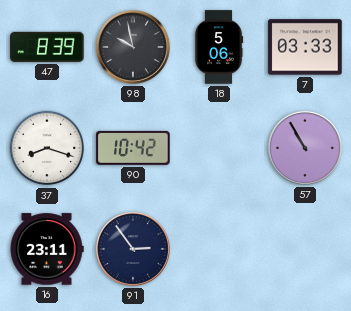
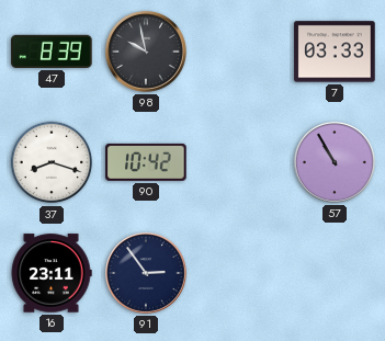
18: 5:06 -> none
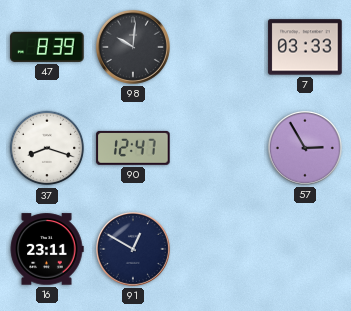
98: 9:58 -> 10:01
90: 10:42 -> 12:47
57: 10:55 -> 2:55
91: 2:54 -> 12:50
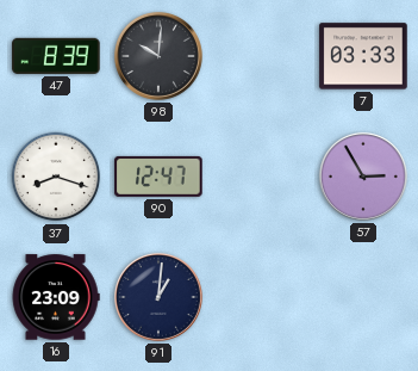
16: 23:11 -> 23:09
91: 12:50 -> 1:01
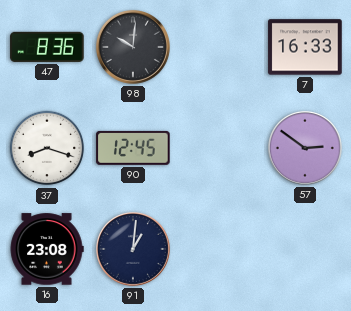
47: 8:39 -> 8:36
7: 03:33 -> 16:33
90: 12:47 -> 12:45
57: 2:55 -> 2:51
16: 23:09 -> 23:08
